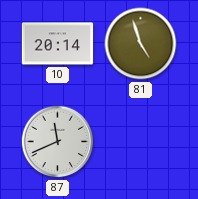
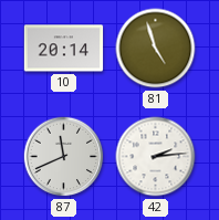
42: none -> 2:14
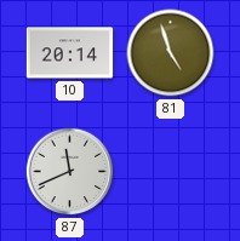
42: 2:14 -> none
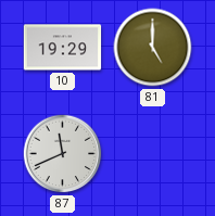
10: 20:14 -> 19:29
81: 4:57 -> 5:00
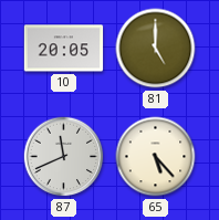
10: 19:29 -> 20:05
65: none -> 5:23
